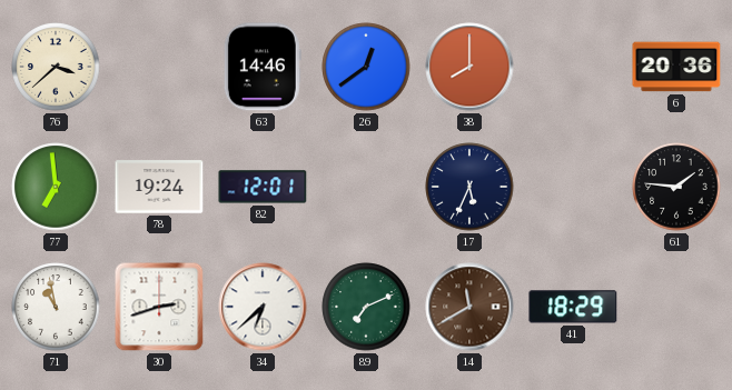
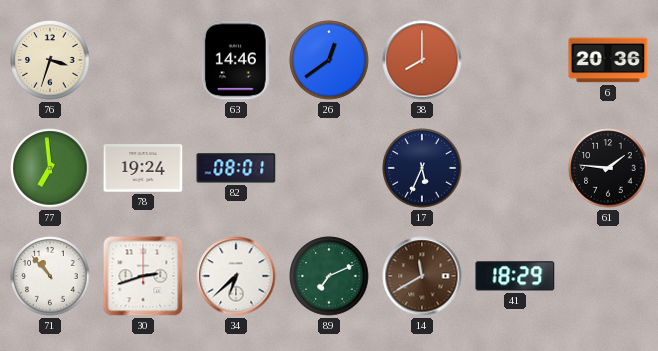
76: 3:38 -> 3:33
82: 12:01 -> 08:01
71: 10:58 -> 10:53
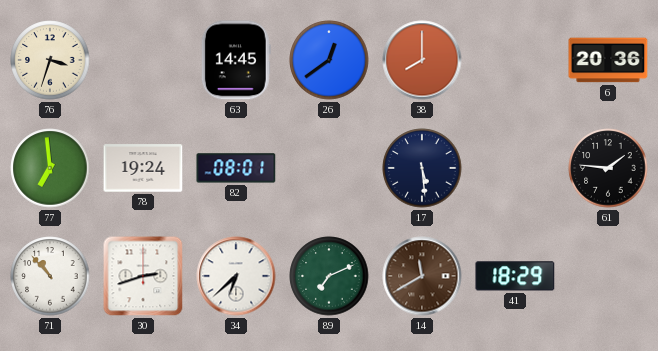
63: 14:46 -> 14:45
17: 5:34 -> 5:29
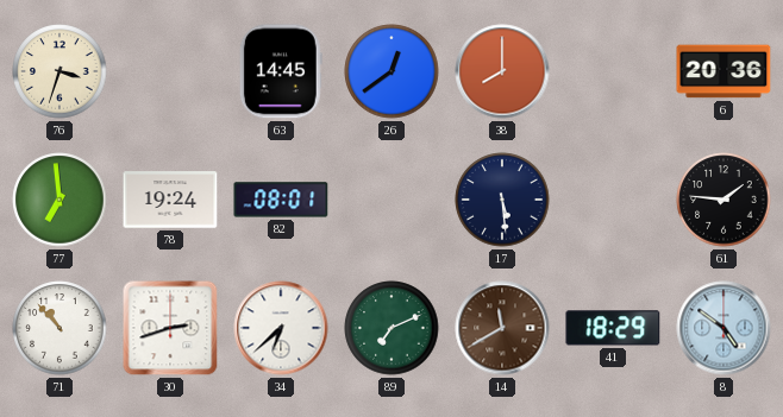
8: none -> 4:51
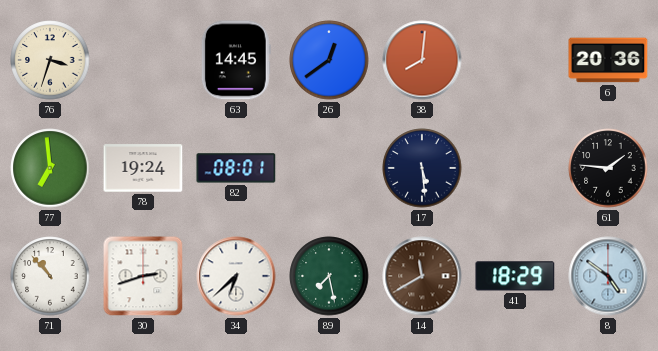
38: 8:00 -> 8:01
89: 7:11 -> 7:28
